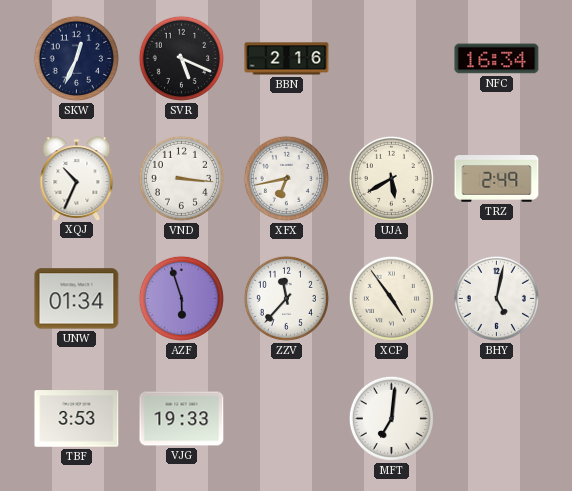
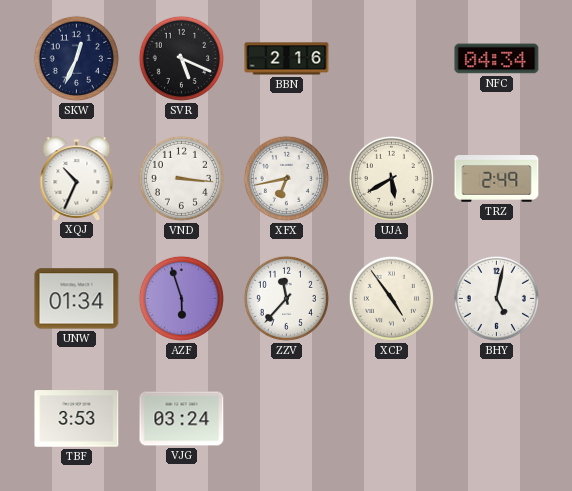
NFC: 16:34 -> 04:34
VJG: 19:33 -> 03:24
MFT: 7:01 -> none
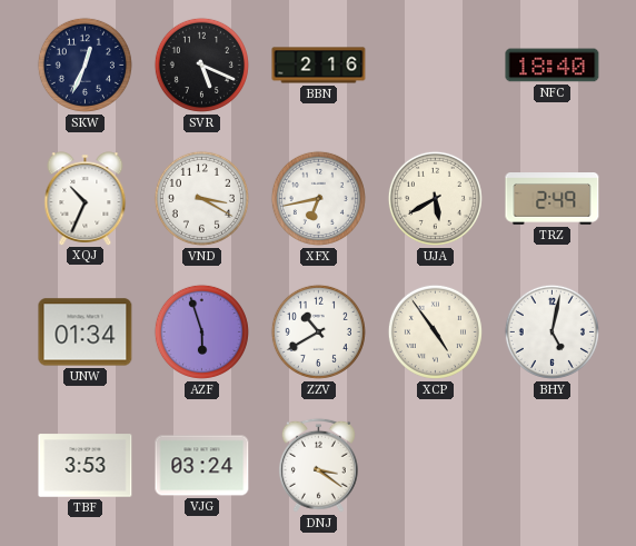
NFC: 04:34 -> 18:40
VND: 3:16 -> 3:20
ZZV: 11:37 -> 10:40
DNJ: none -> 3:21
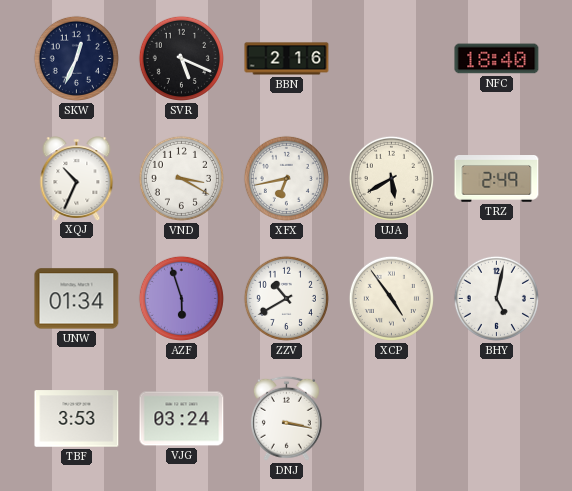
DNJ: 3:21 -> 3:17
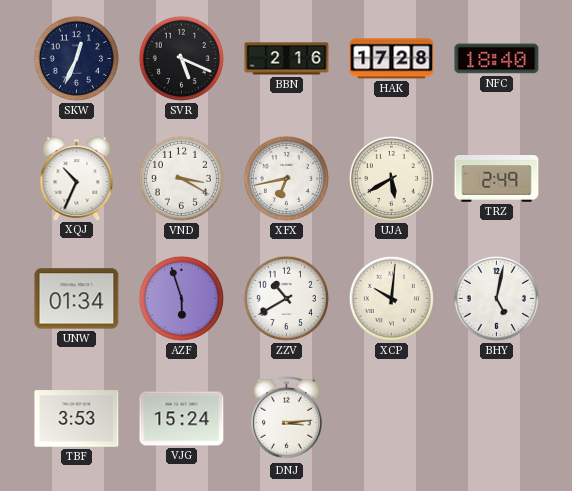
HAK: none -> 17:28
XCP: 4:54 -> 10:01
VJG: 03:24 -> 15:24
DNJ: 3:17 -> 3:14
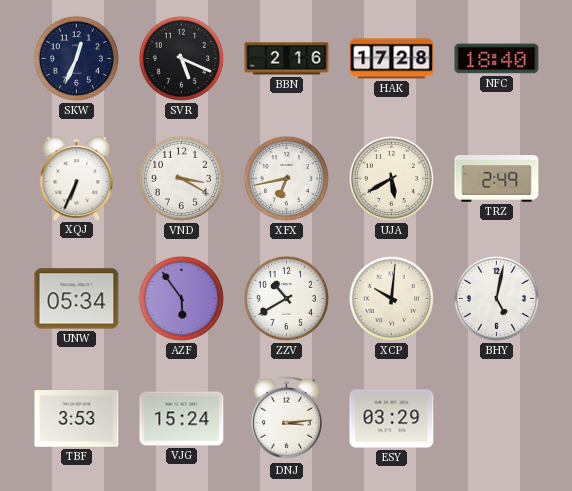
XQJ: 10:34 -> 6:34
UNW: 01:34 -> 05:34
AZF: 5:57 -> 5:54
ESY: none -> 03:29
